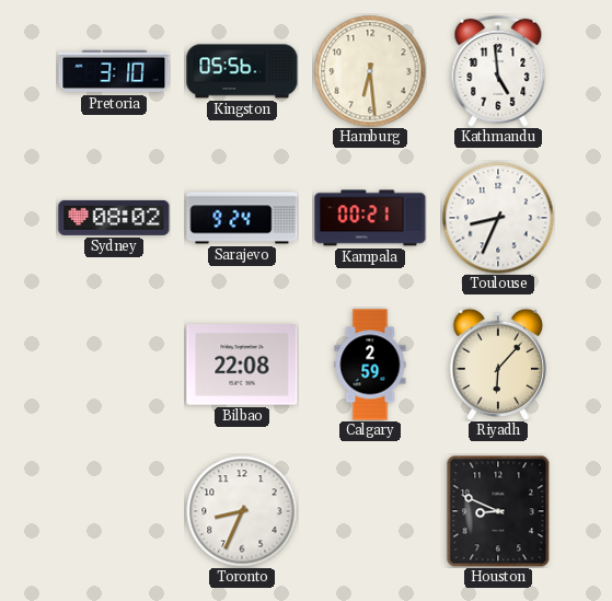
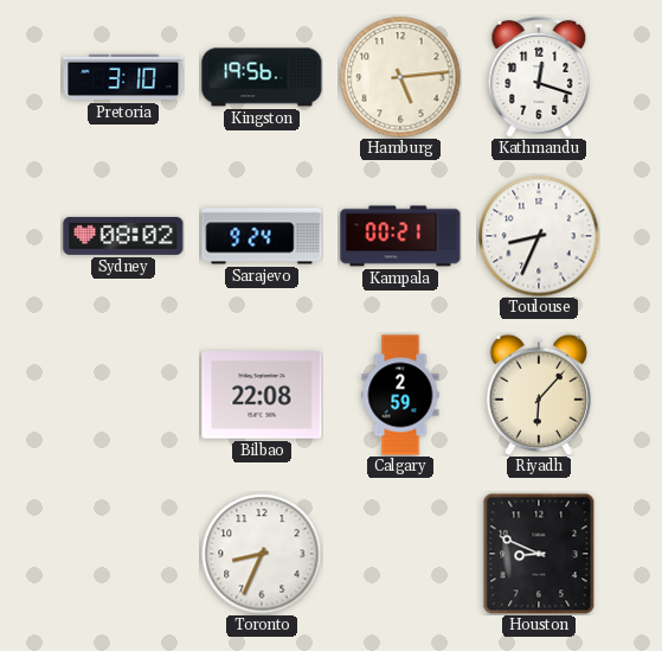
Kingston: 05:56 -> 19:56
Hamburg: 6:29 -> 5:14
Kathmandu: 4:59 -> 12:18
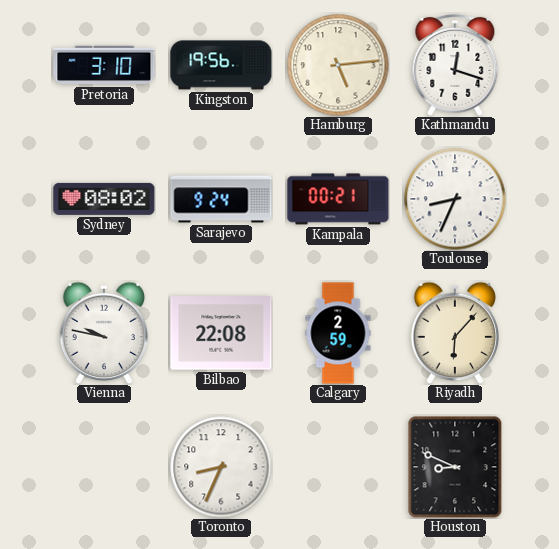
Vienna: none -> 9:47
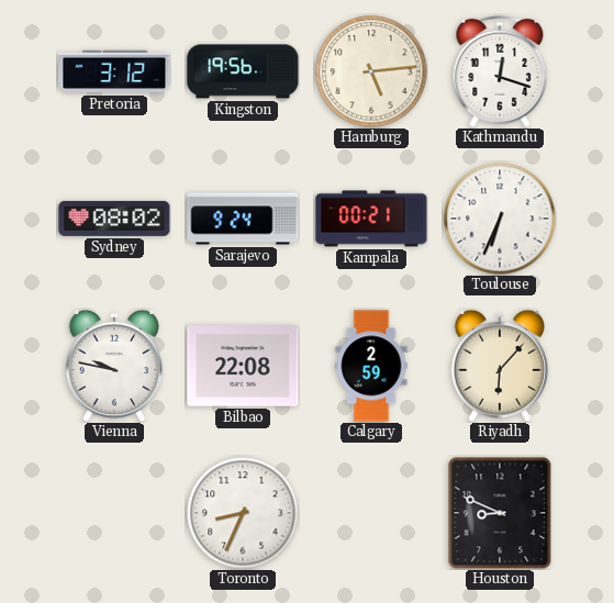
Pretoria: 3:10 -> 3:12
Toulouse: 8:34 -> 6:34
